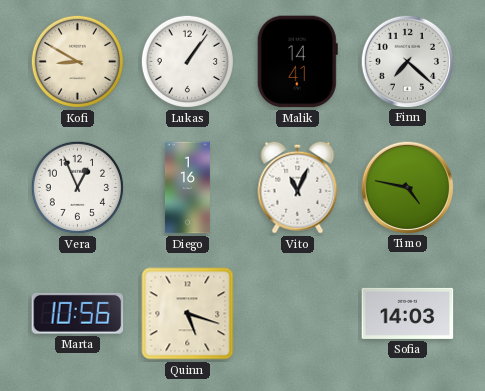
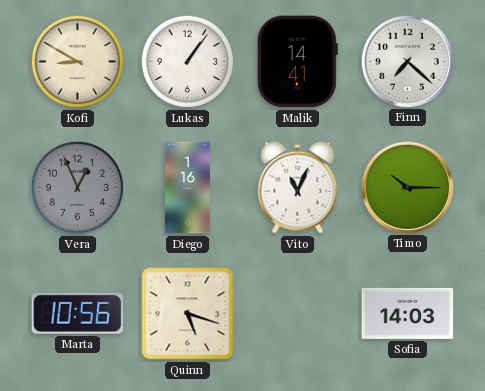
Vera dial: white -> grey
Timo: 4:47 -> 10:15
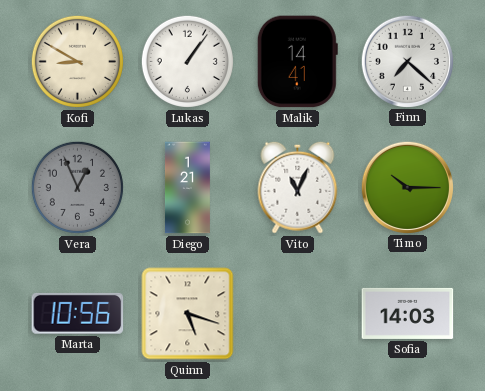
Diego: 1:16 -> 1:21
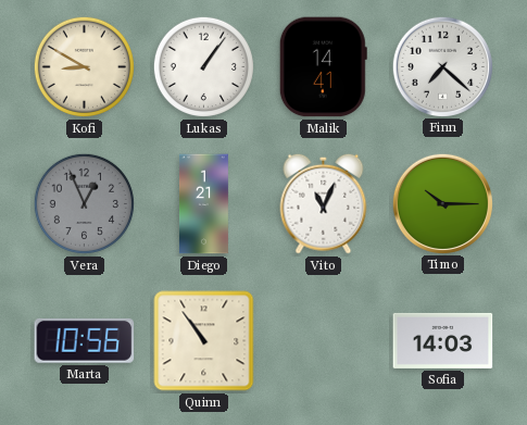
Quinn: 5:18 -> 10:54
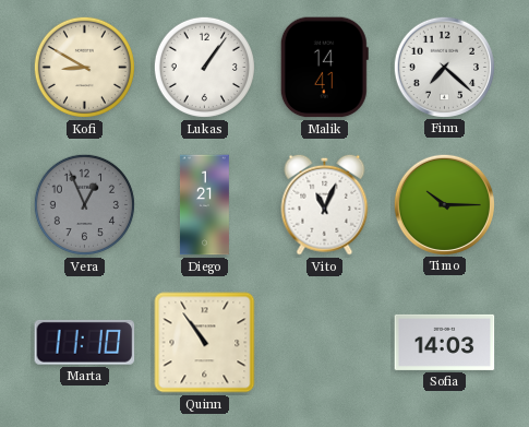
Marta: 10:56 -> 11:10
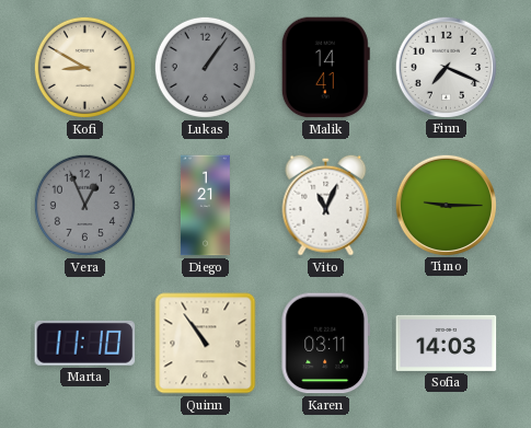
Lukas dial: white -> grey
Finn: 7:22 -> 7:19
Timo: 10:15 -> 9:15
Karen: none -> 03:11
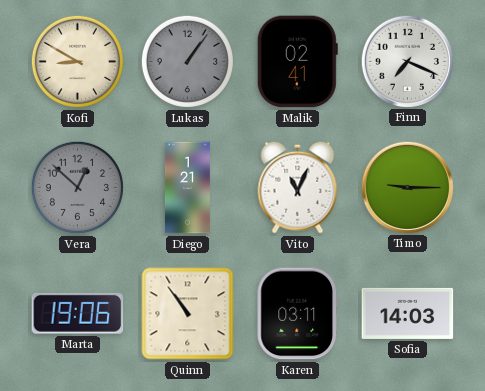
Malik: 14:41 -> 02:41
Vera: 12:56 -> 12:52
Marta: 11:10 -> 19:06
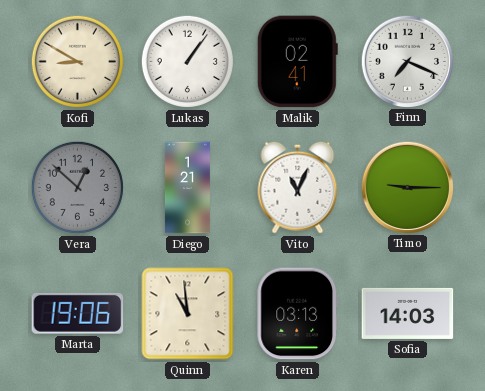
Lukas dial: grey -> white
Quinn: 10:54 -> 10:59
Karen: 03:11 -> 03:13
